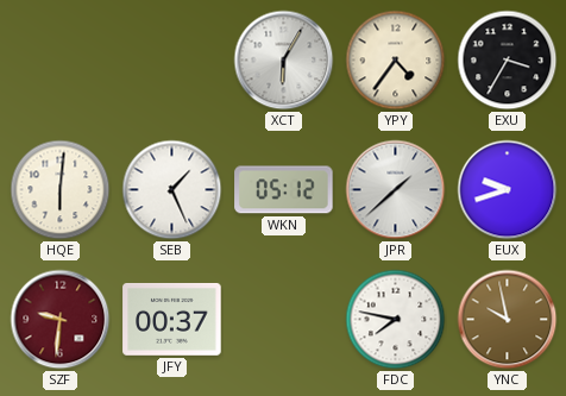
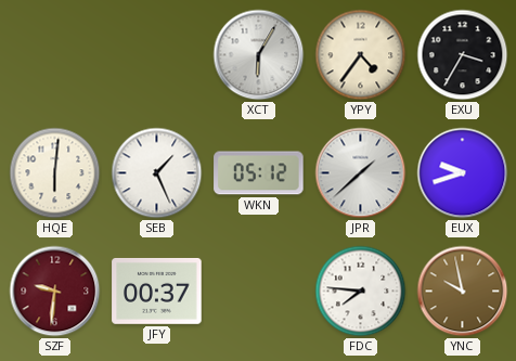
FDC: 7:47 -> 7:46
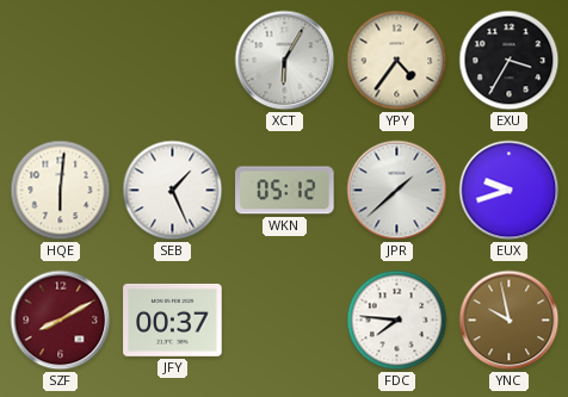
SZF: 9:31 -> 8:10
